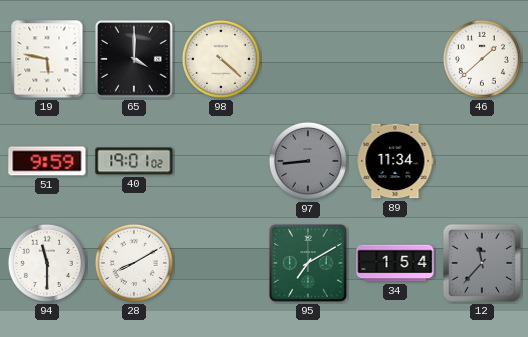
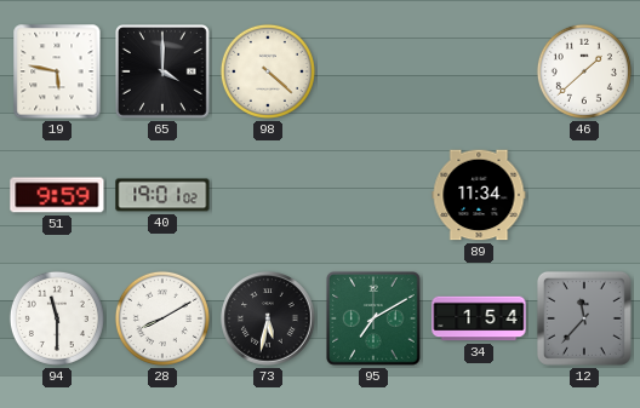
97: 8:44 -> none
73: none -> 5:32
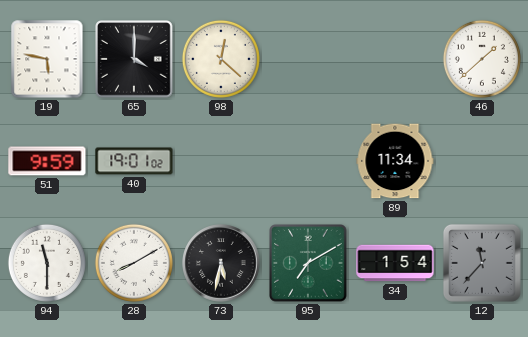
98: 4:22 -> 12:22
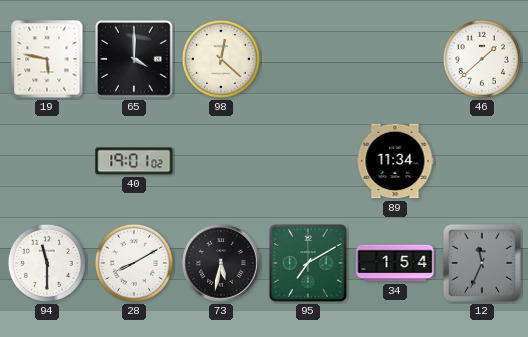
51: 9:59 -> none
12: 11:37 -> 11:34
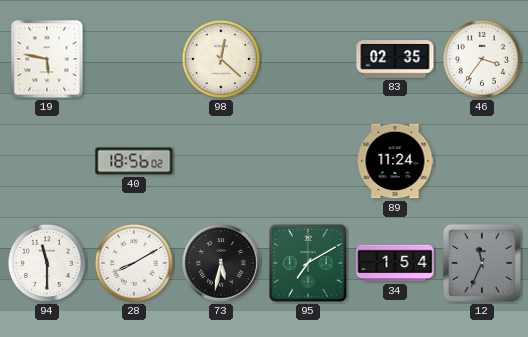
65: 4:00 -> none
83: none -> 02:35
46: 1:38 -> 3:36
40: 19:01 -> 18:56
89: 11:34 -> 11:24
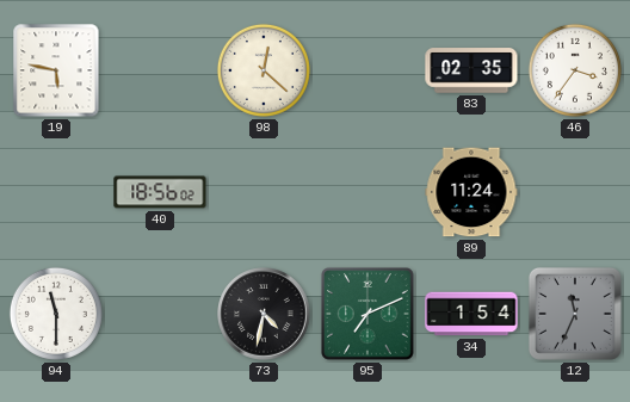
28: 8:10 -> none
73: 5:32 -> 4:32
95: 7:10 -> 7:11
